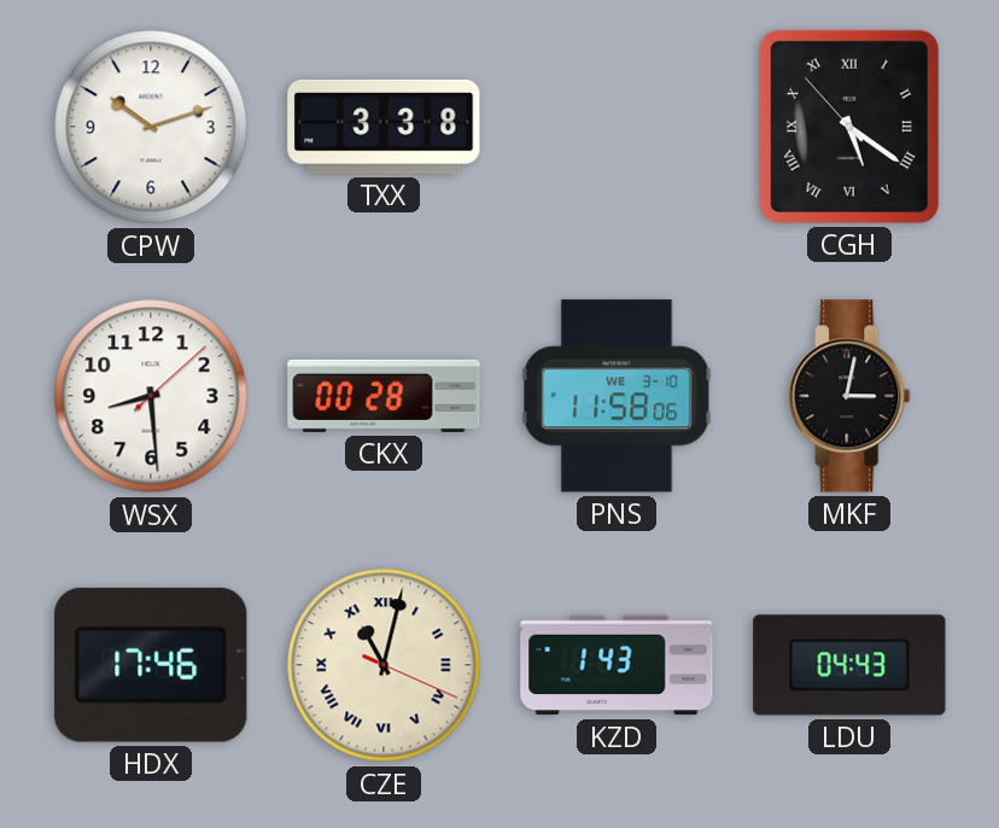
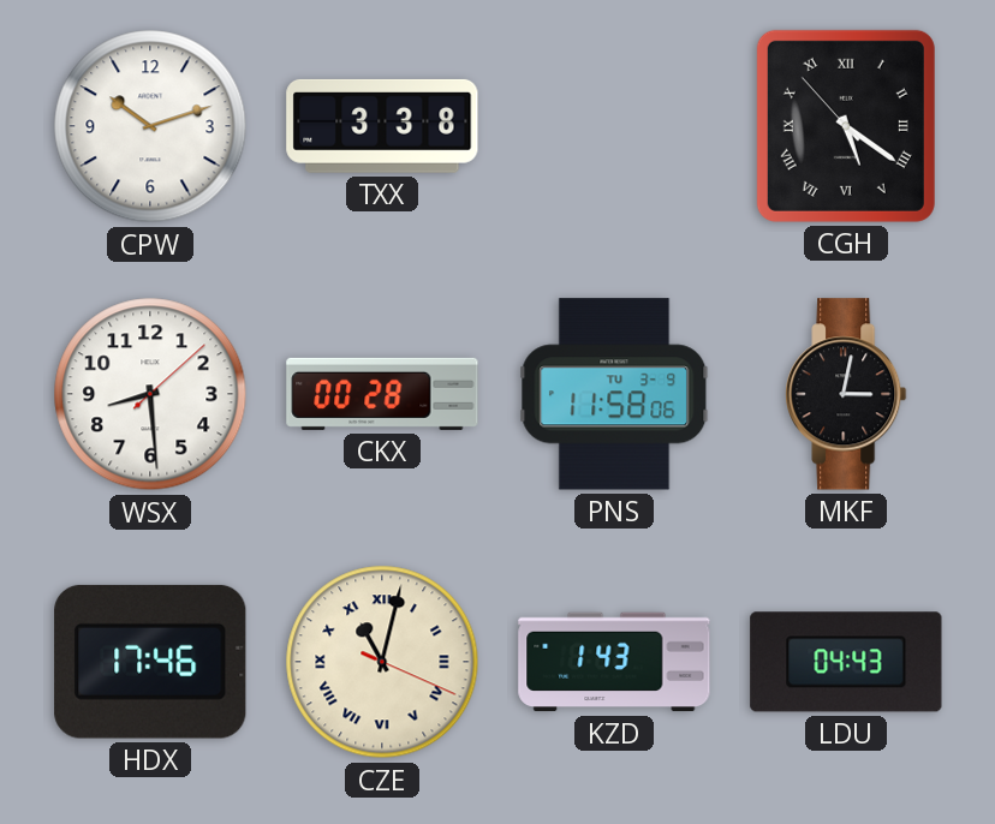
PNS date: WE 3-10 -> TU 3-9
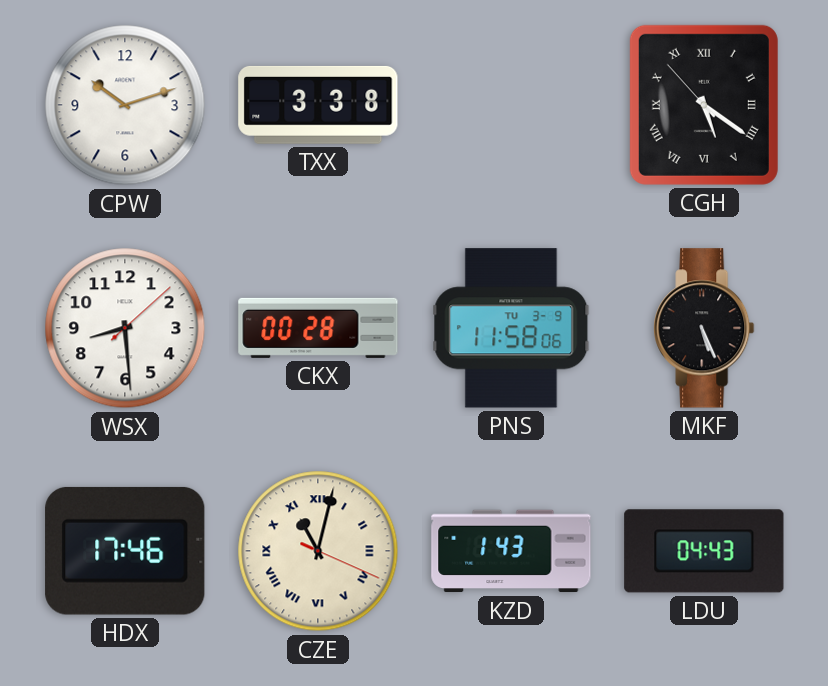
MKF: 3:02 -> 5:26
